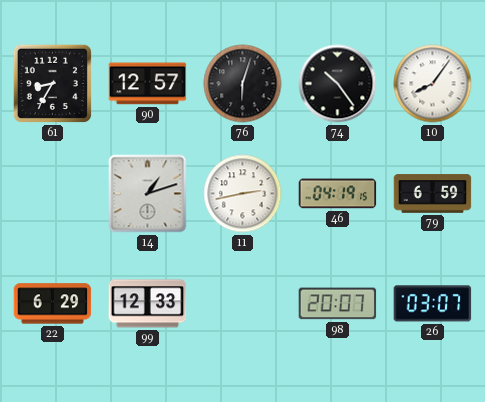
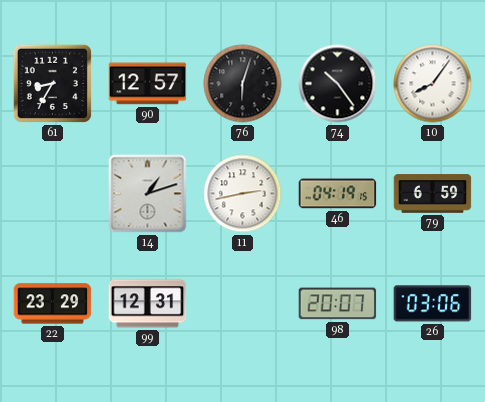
22: 6:29 -> 23:29
99: 12:33 -> 12:31
26: 03:07 -> 03:06
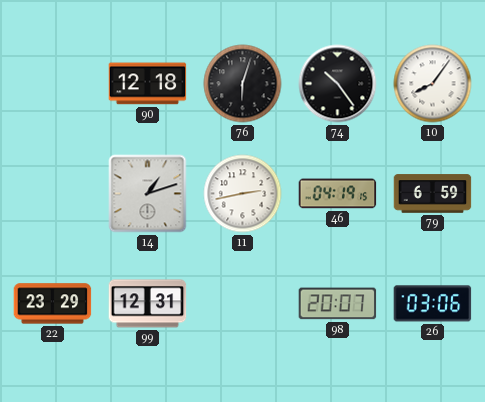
61: 8:35 -> none
90: 12:57 -> 12:18
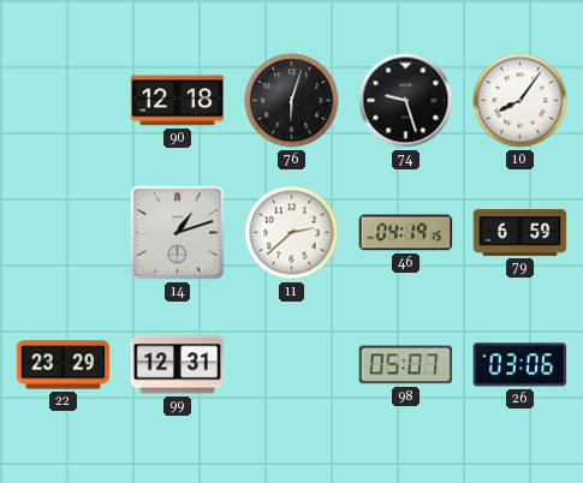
74: 10:24 -> 9:27
11: 2:43 -> 2:38
98: 20:07 -> 05:07
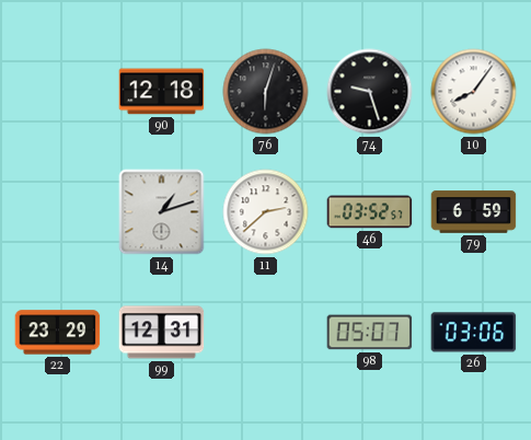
46: 04:19 -> 03:52
